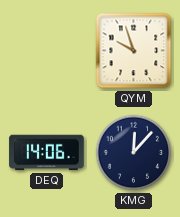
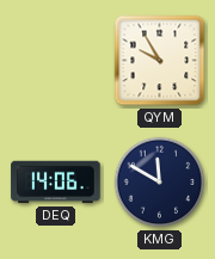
QYM: 9:57 -> 9:55
KMG: 12:07 -> 11:50
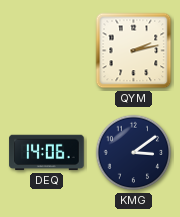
QYM: 9:55 -> 2:13
KMG: 11:50 -> 3:09
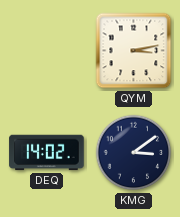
QYM: 2:13 -> 3:13
DEQ: 14:06 -> 14:02
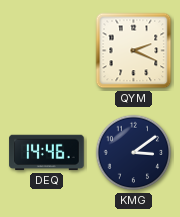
QYM: 3:13 -> 2:19
DEQ: 14:02 -> 14:46
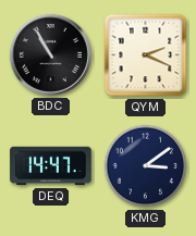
BDC: none -> 10:55
DEQ: 14:46 -> 14:47
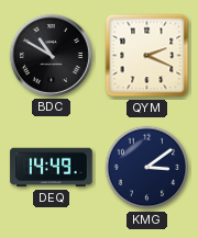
BDC: 10:55 -> 10:50
DEQ: 14:47 -> 14:49
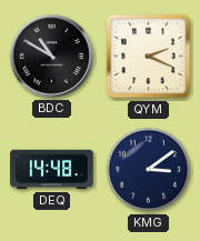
DEQ: 14:49 -> 14:48
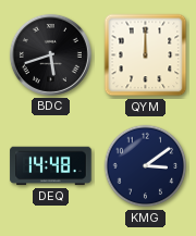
BDC: 10:50 -> 5:42
QYM: 2:19 -> 12:00
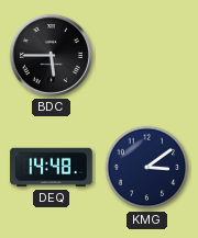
BDC: 5:42 -> 5:45
QYM: 12:00 -> none
